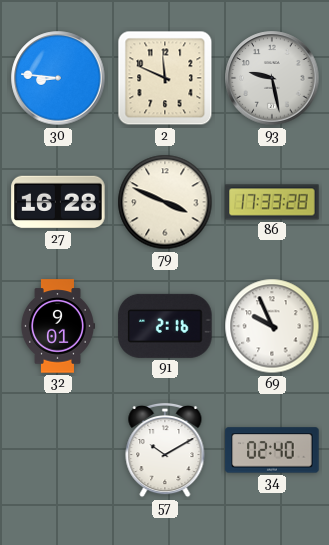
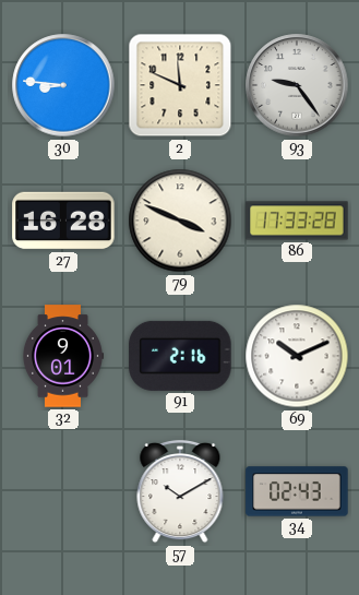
93: 9:28 -> 9:24
69: 9:56 -> 10:11
34: 02:40 -> 02:43
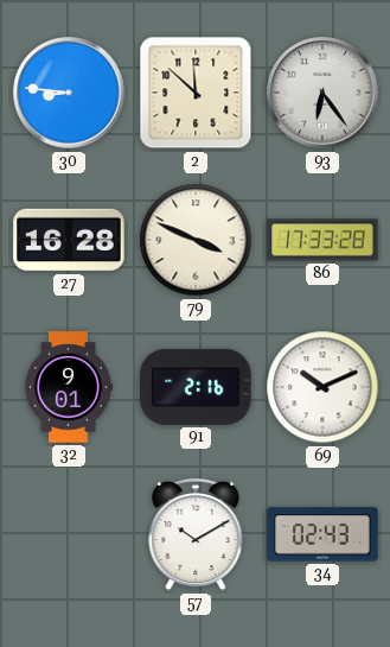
2: 11:49 -> 11:52
93: 9:24 -> 6:24
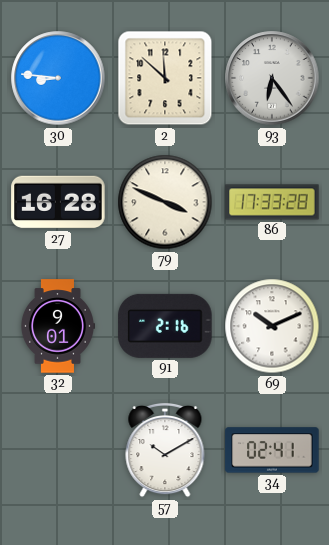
34: 02:43 -> 02:41
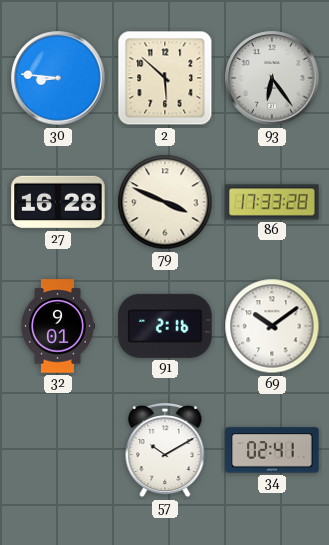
2: 11:52 -> 5:52
69: 10:11 -> 10:09
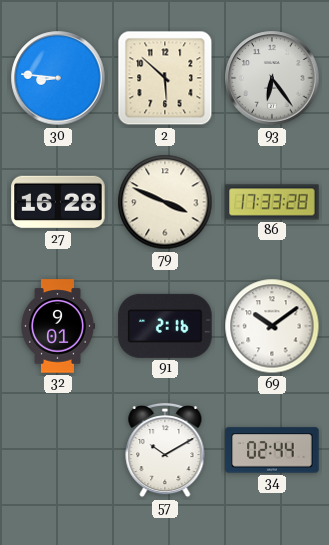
34: 02:41 -> 02:44
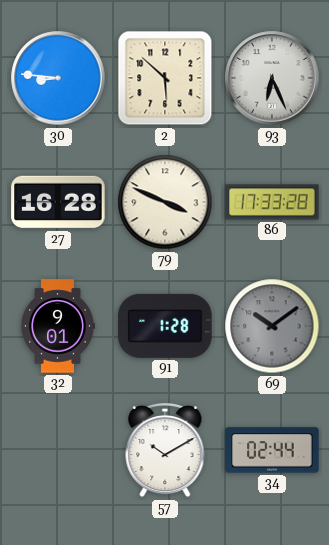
93: 6:24 -> 6:26
91: 2:16 -> 1:28
69 dial: white -> grey
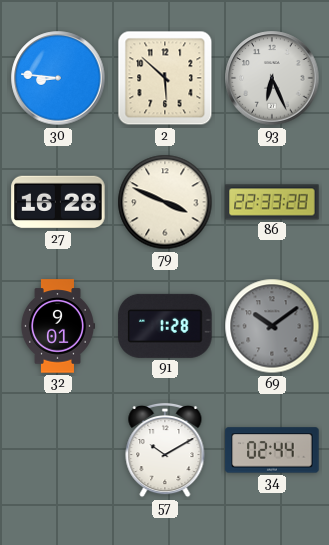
86: 17:33 -> 22:33
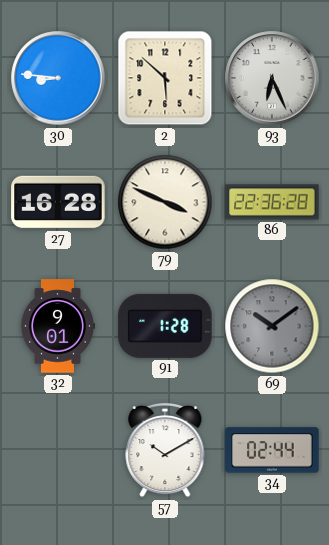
86: 22:33 -> 22:36
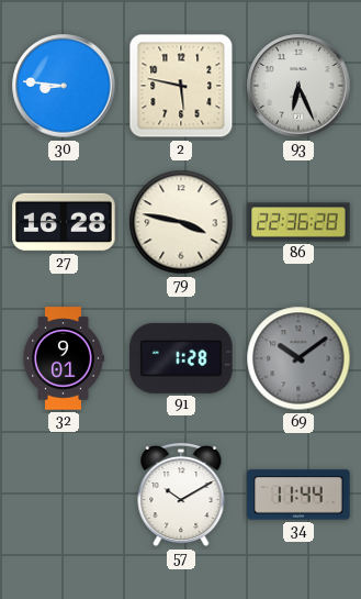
2: 5:52 -> 5:47
79: 3:49 -> 3:47
34: 02:44 -> 11:44
